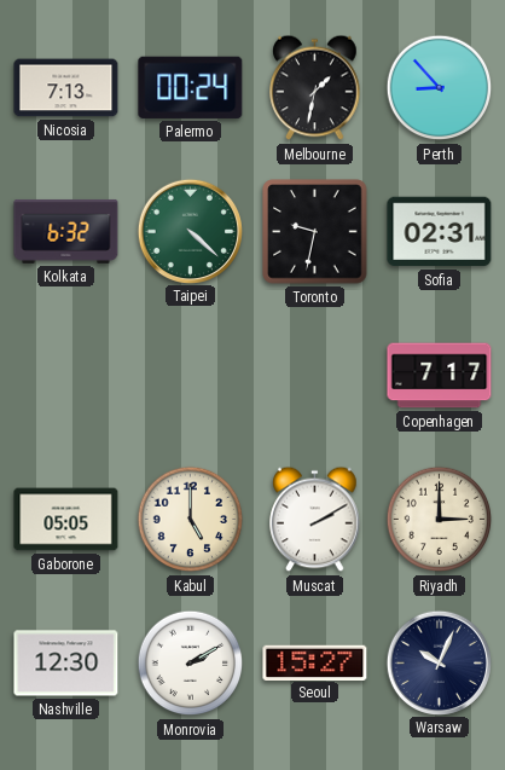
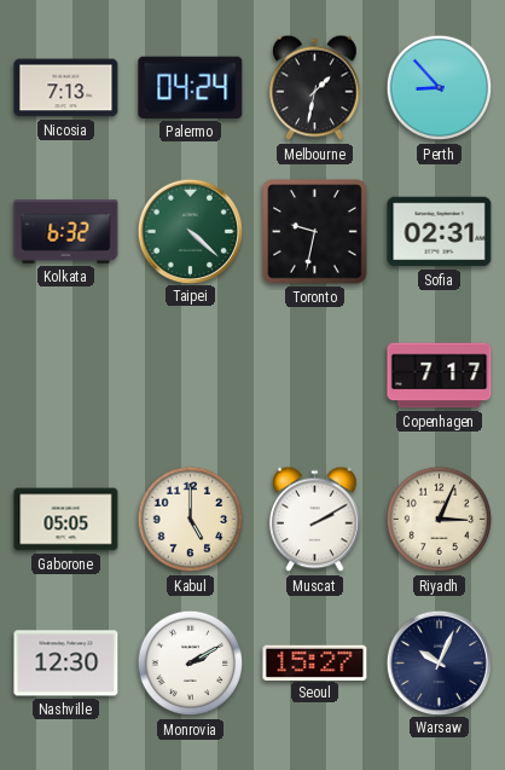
Palermo: 00:24 -> 04:24
Riyadh: 3:00 -> 3:04
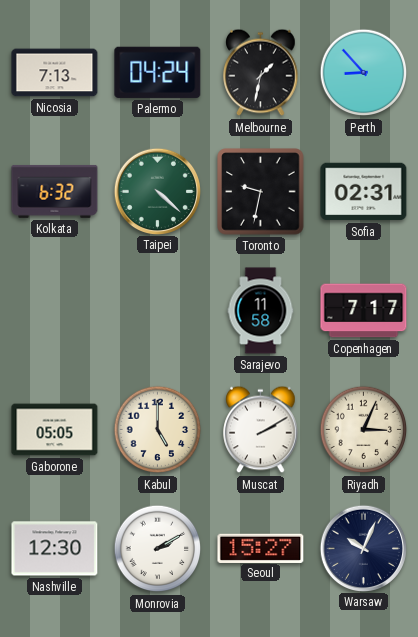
Sarajevo: none -> 11:58
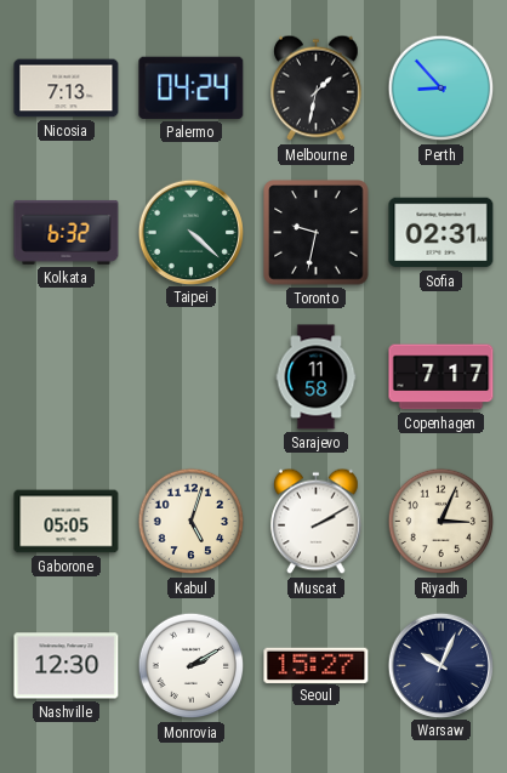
Kabul: 5:00 -> 5:03
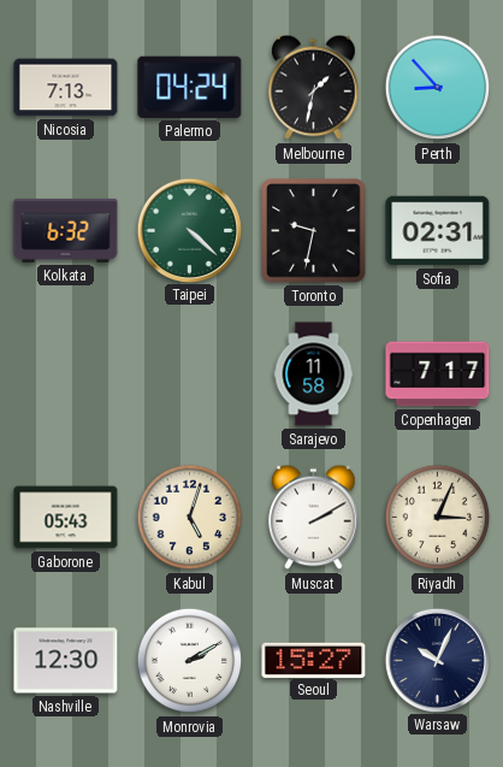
Gaborone: 05:05 -> 05:43
